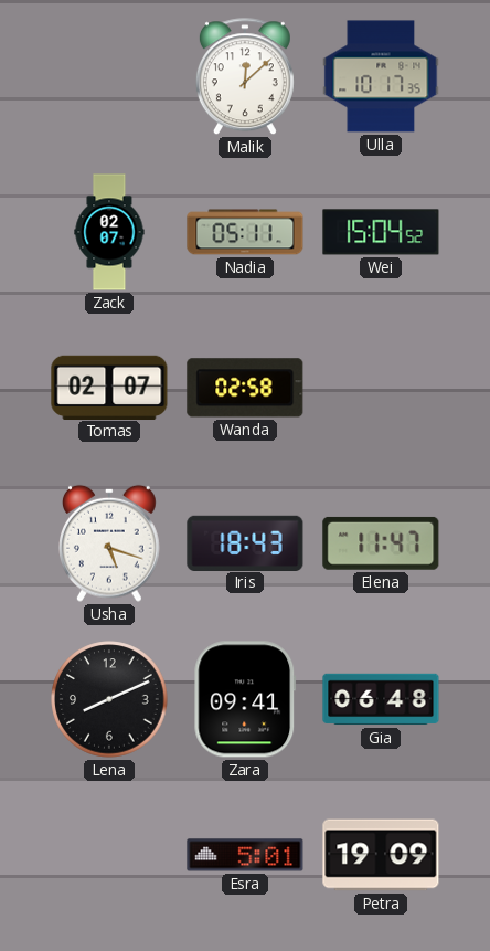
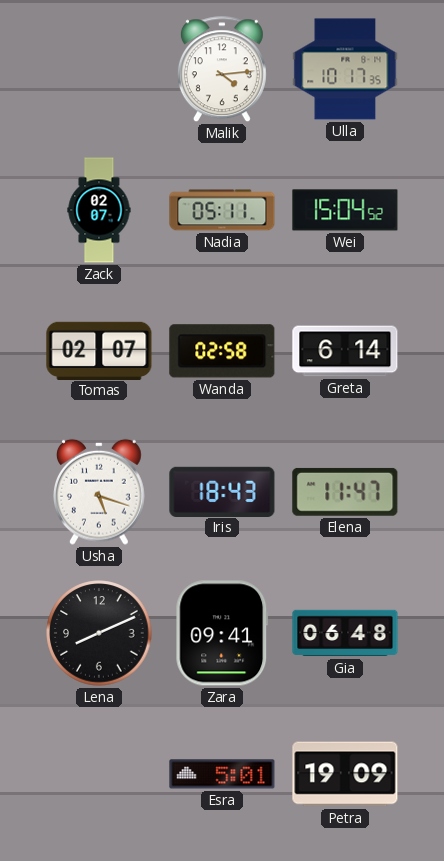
Malik: 12:08 -> 4:14
Greta: none -> 6:14
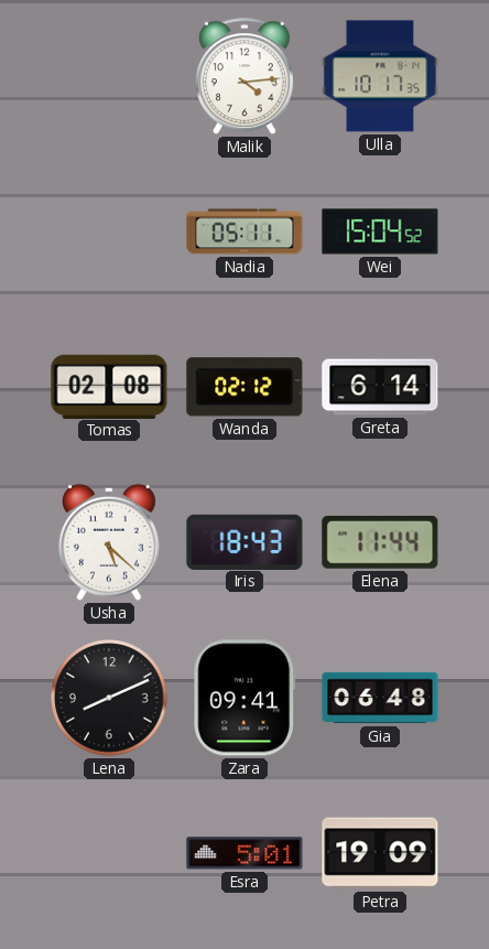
Zack: 02:07 -> none
Tomas: 02:07 -> 02:08
Wanda: 02:58 -> 02:12
Usha: 5:18 -> 5:22
Elena: 11:47 -> 11:44
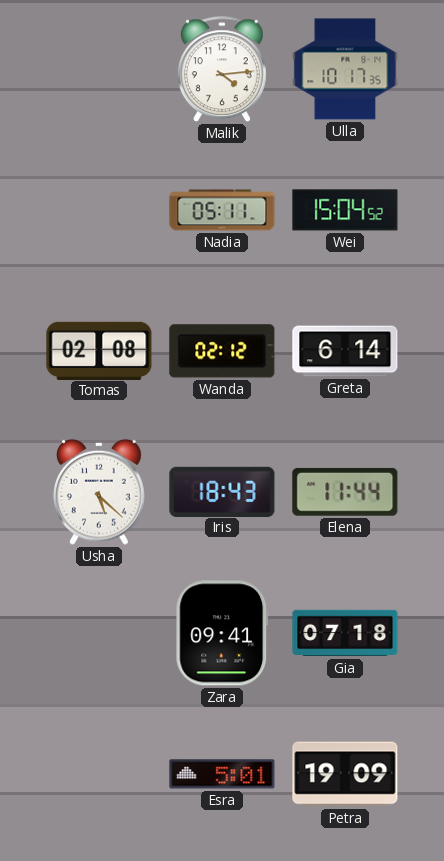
Lena: 8:11 -> none
Gia: 06:48 -> 07:18
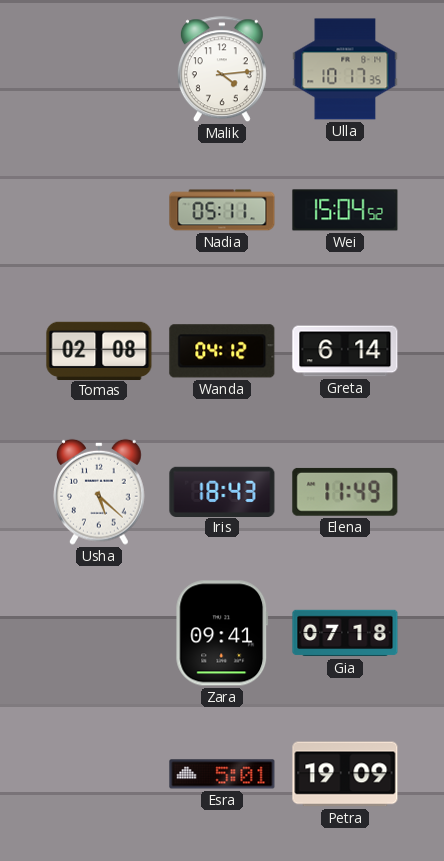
Wanda: 02:12 -> 04:12
Elena: 11:44 -> 11:49
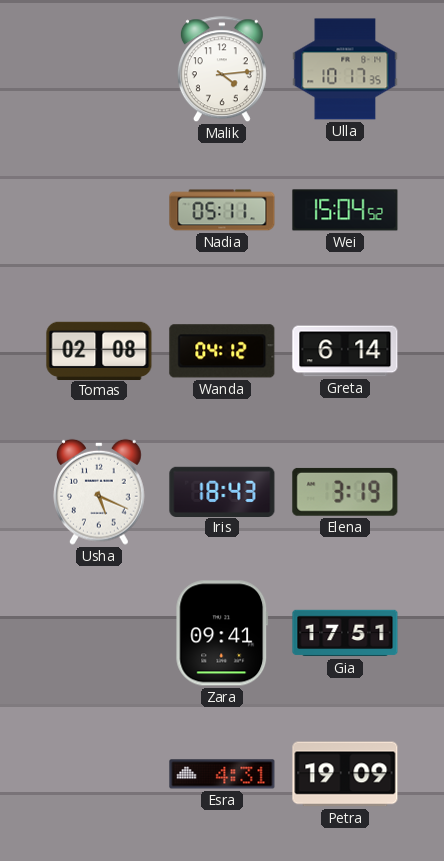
Usha: 5:22 -> 5:19
Elena: 11:49 -> 3:19
Gia: 07:18 -> 17:51
Esra: 5:01 -> 4:31
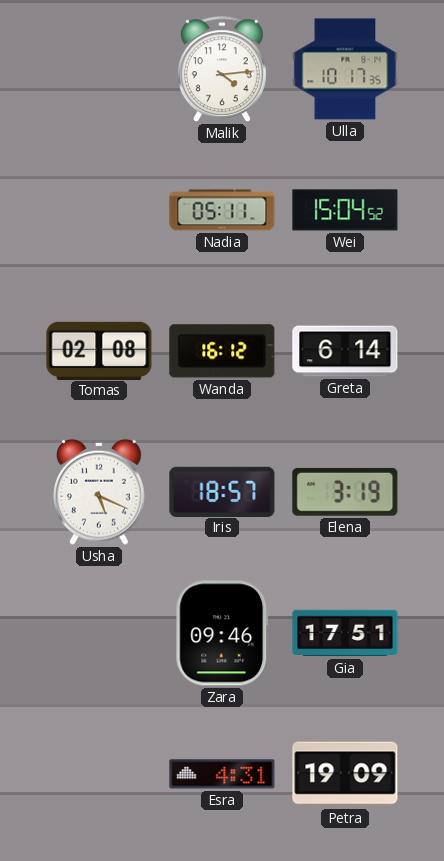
Wanda: 04:12 -> 16:12
Iris: 18:43 -> 18:57
Zara: 09:41 -> 09:46
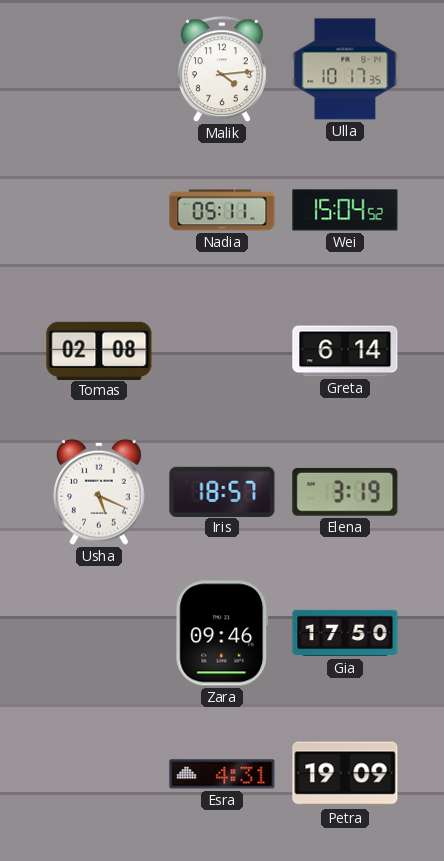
Wanda: 16:12 -> none
Gia: 17:51 -> 17:50
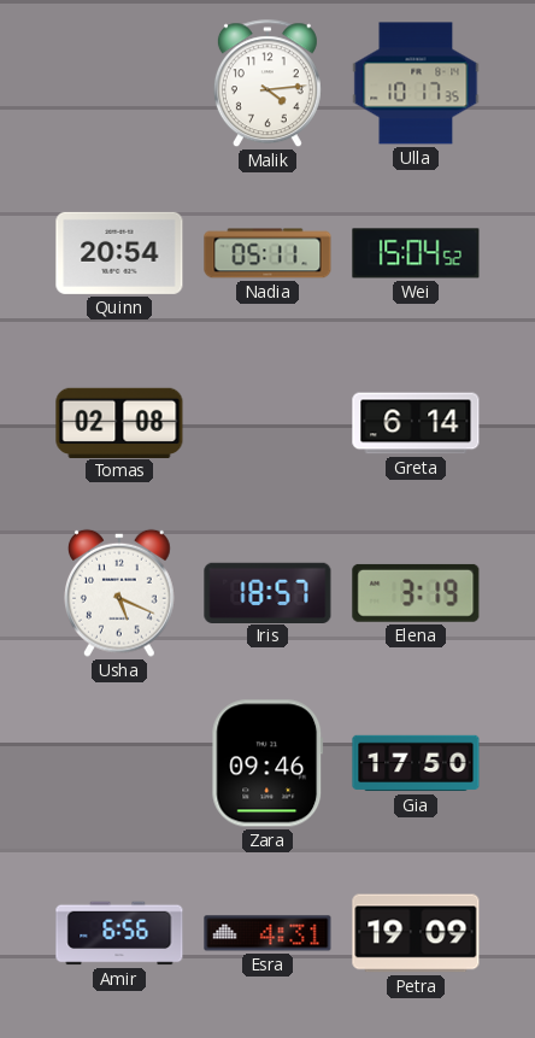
Quinn: none -> 20:54
Amir: none -> 6:56
